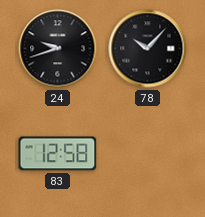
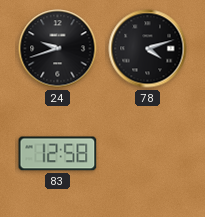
78: 10:07 -> 4:12
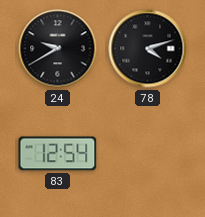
24: 9:42 -> 9:40
83: 12:58 -> 12:54
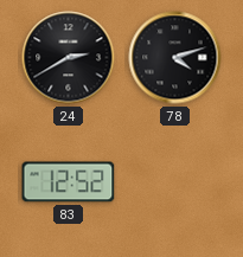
24: 9:40 -> 2:40
83: 12:54 -> 12:52
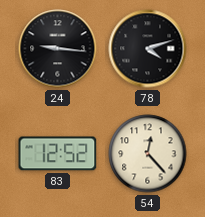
24: 2:40 -> 9:16
54: none -> 12:23
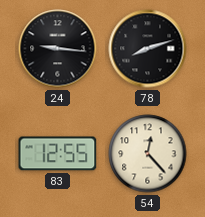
78: 4:12 -> 8:12
83: 12:52 -> 12:55
